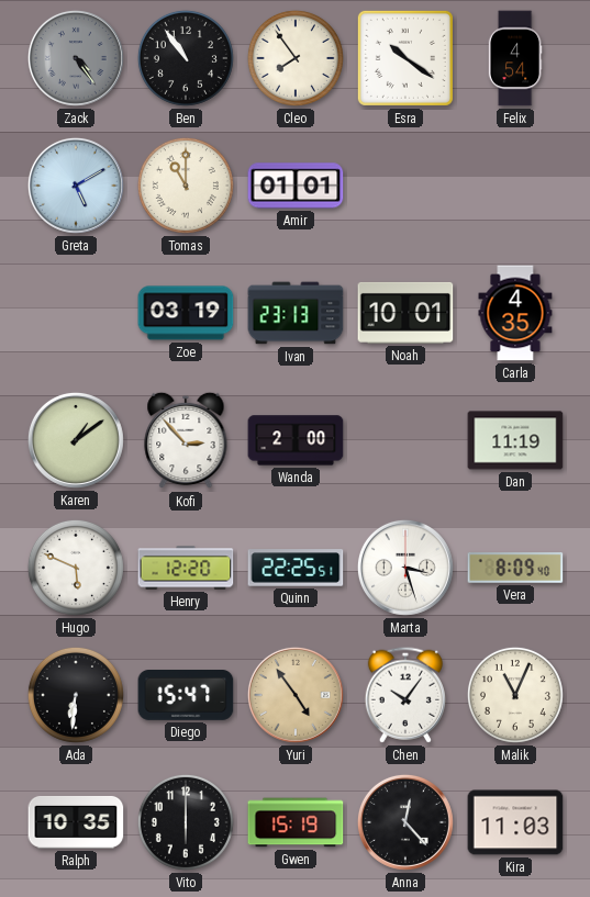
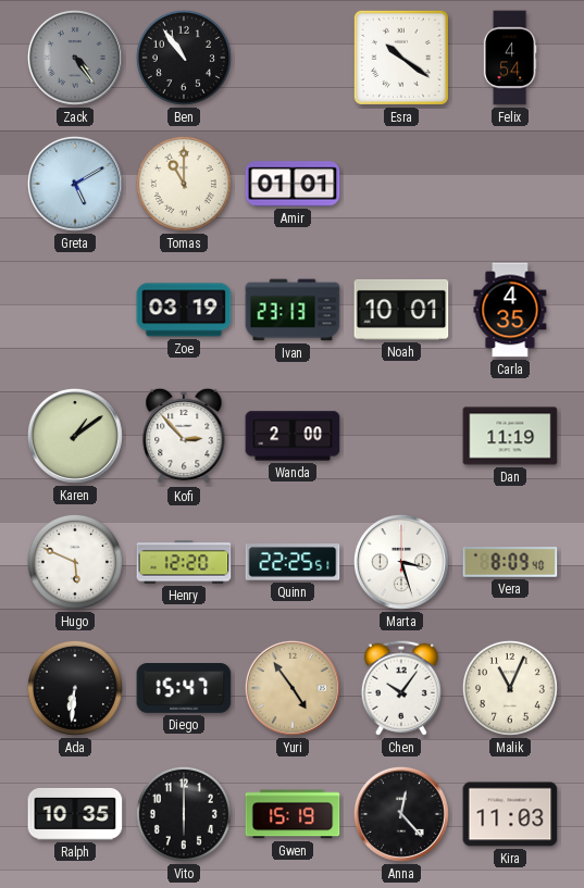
Cleo: 7:54 -> none
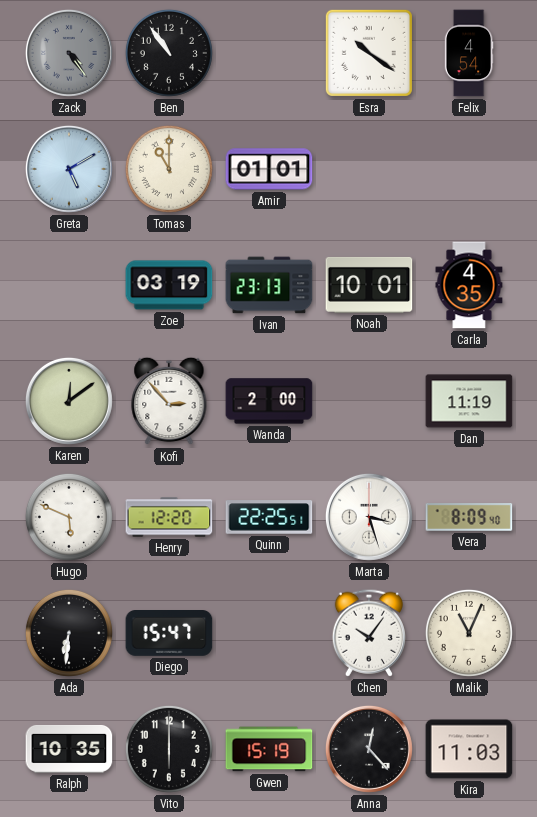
Karen: 1:09 -> 12:09
Yuri: 4:54 -> none
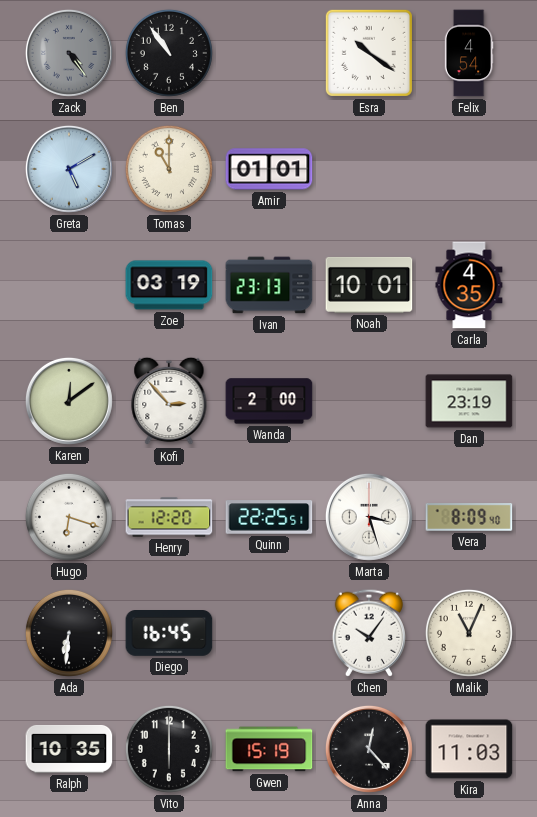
Dan: 11:19 -> 23:19
Hugo: 5:49 -> 6:18
Diego: 15:47 -> 16:45
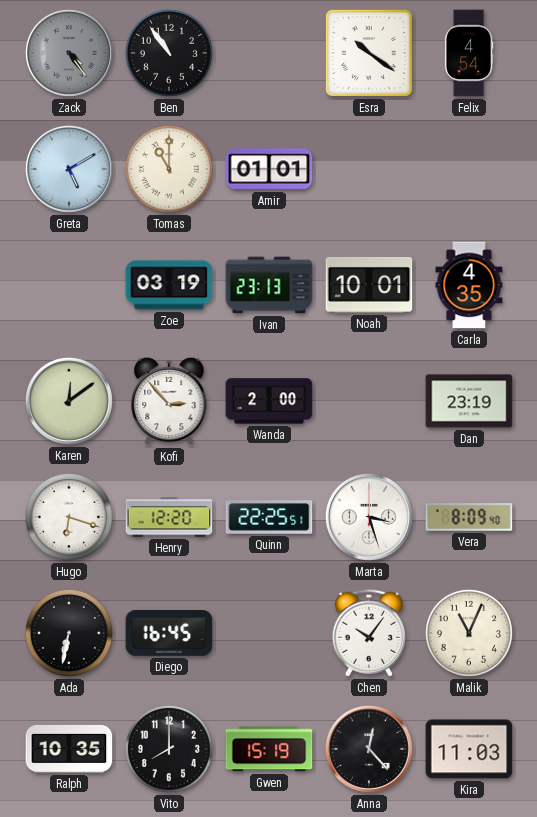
Ada: 6:31 -> 6:32
Vito: 6:00 -> 8:00
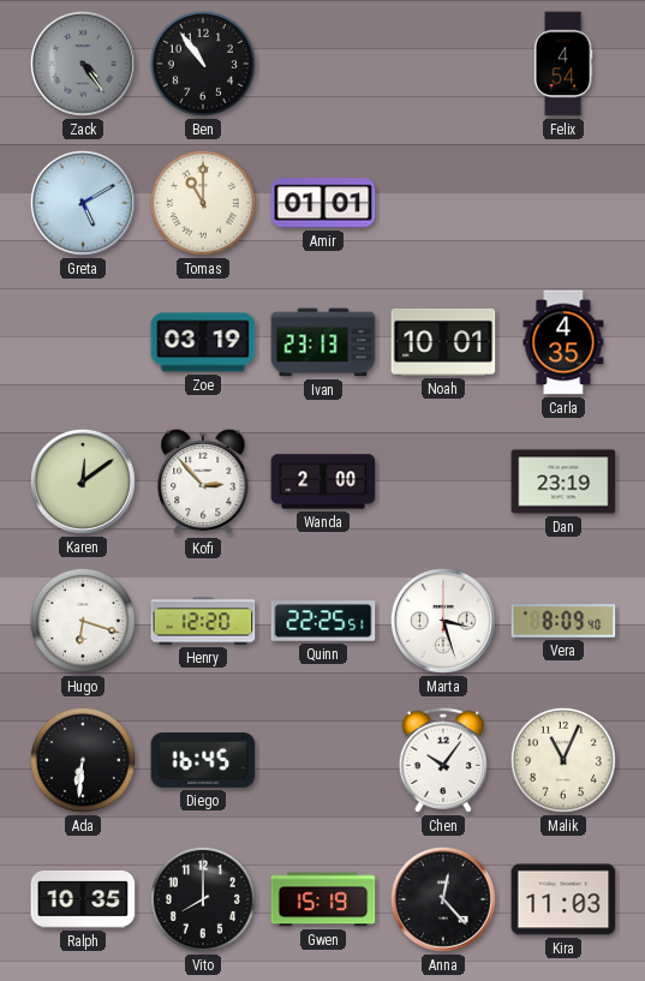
Esra: 10:21 -> none
Ada: 6:32 -> 6:31
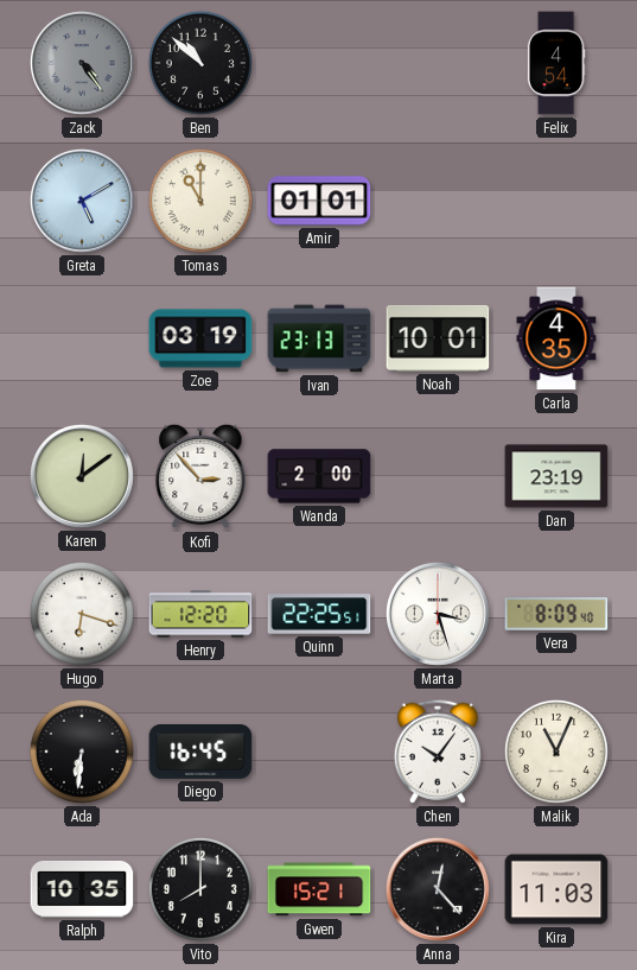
Ben: 10:54 -> 10:52
Gwen: 15:19 -> 15:21
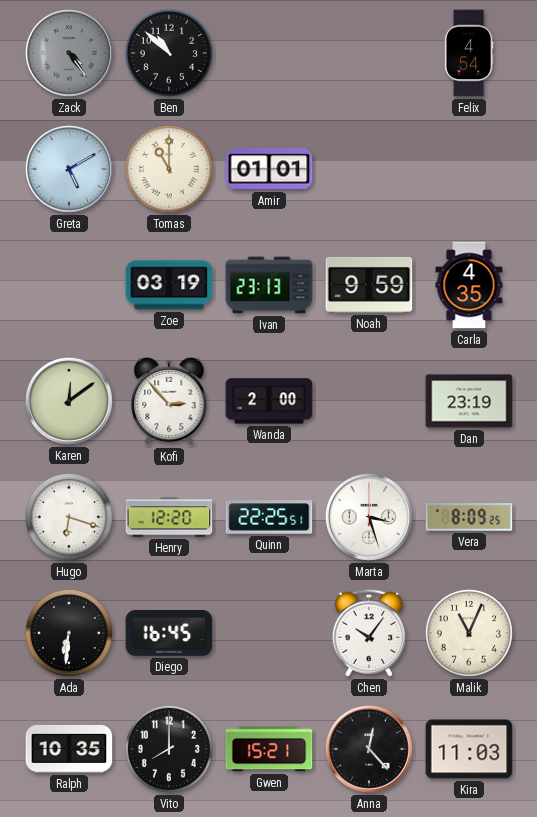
Noah: 10:01 -> 9:59
Vera: 8:09:40 -> 8:09:25
